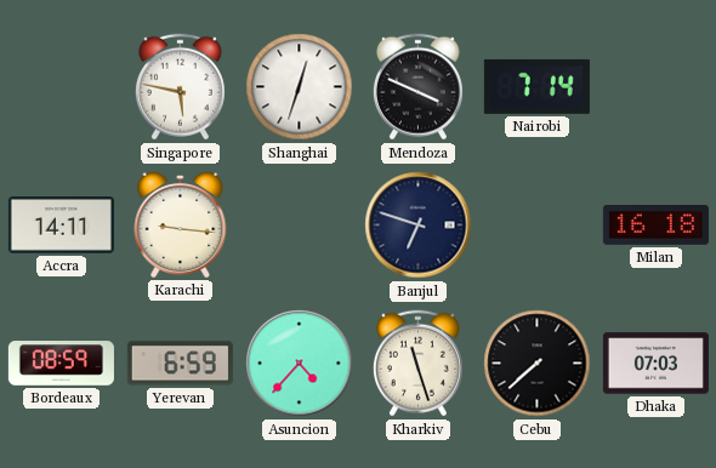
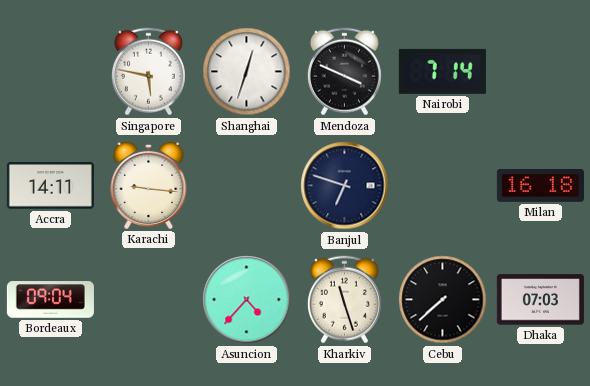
Bordeaux: 08:59 -> 09:04
Yerevan: 6:59 -> none
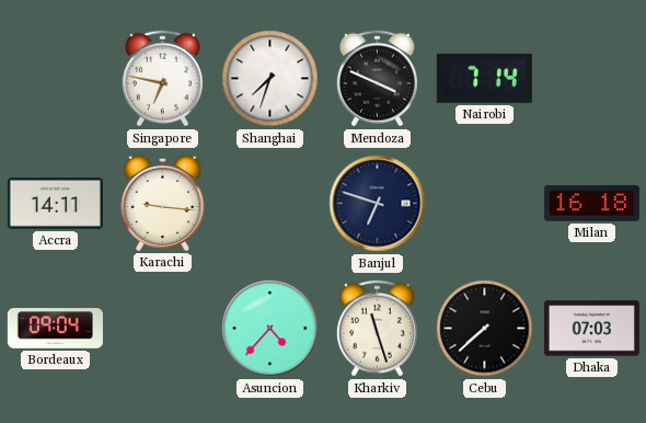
Singapore: 5:47 -> 6:47
Shanghai: 12:33 -> 7:33
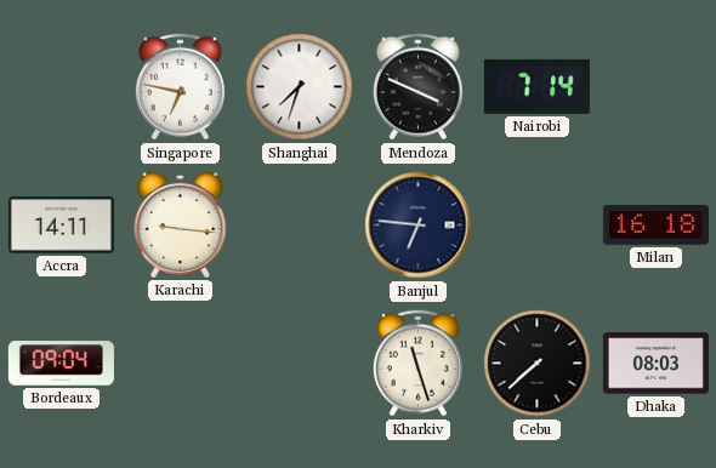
Banjul: 6:48 -> 6:46
Asuncion: 4:37 -> none
Dhaka: 07:03 -> 08:03
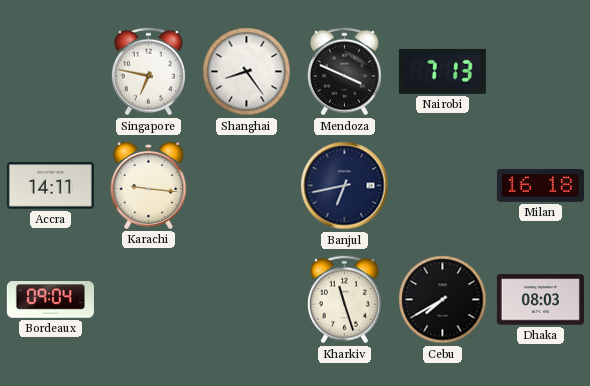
Shanghai: 7:33 -> 8:24
Nairobi: 7:14 -> 7:13
Banjul: 6:46 -> 6:43
Cebu: 7:38 -> 7:40
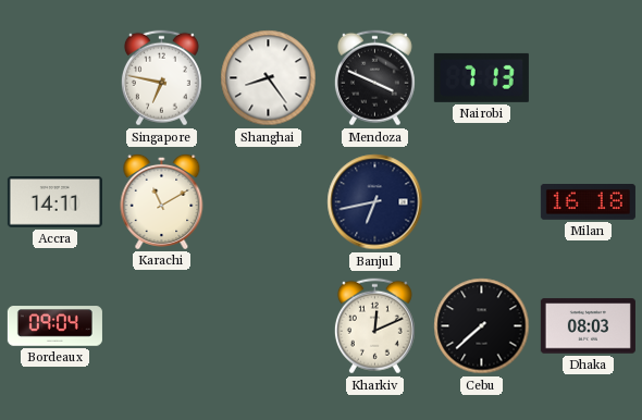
Karachi: 9:16 -> 11:10
Kharkiv: 11:27 -> 12:11
Cebu: 7:40 -> 7:38
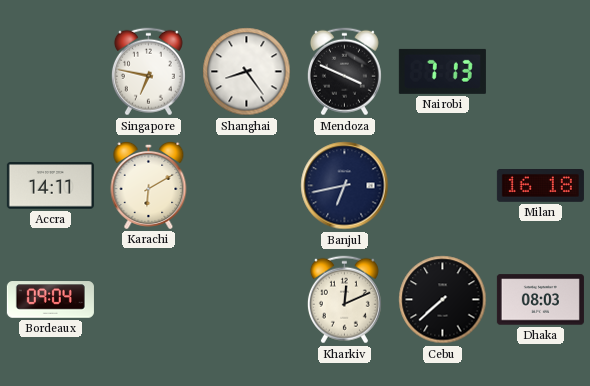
Karachi: 11:10 -> 6:10
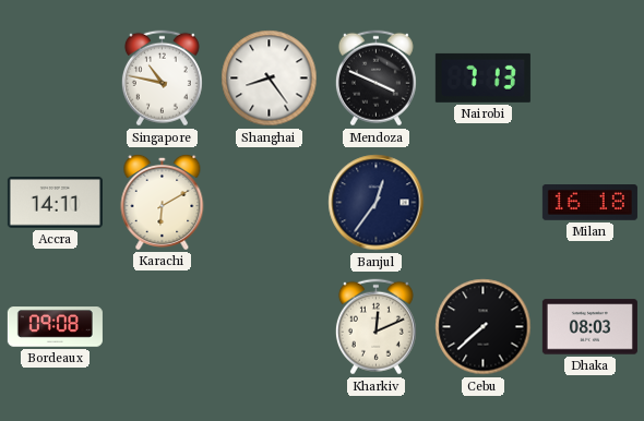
Singapore: 6:47 -> 10:47
Banjul: 6:43 -> 12:36
Bordeaux: 09:04 -> 09:08
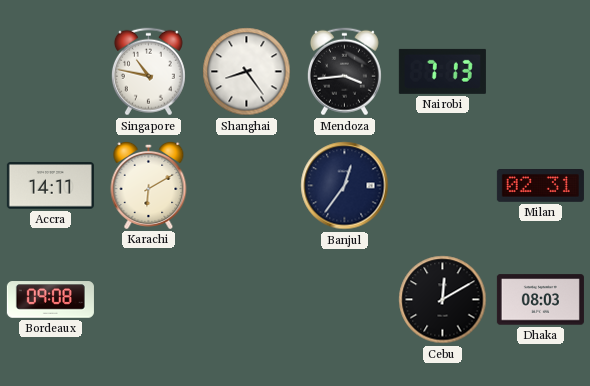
Mendoza: 3:49 -> 3:44
Milan: 16:18 -> 02:31
Kharkiv: 12:11 -> none
Cebu: 7:38 -> 12:10
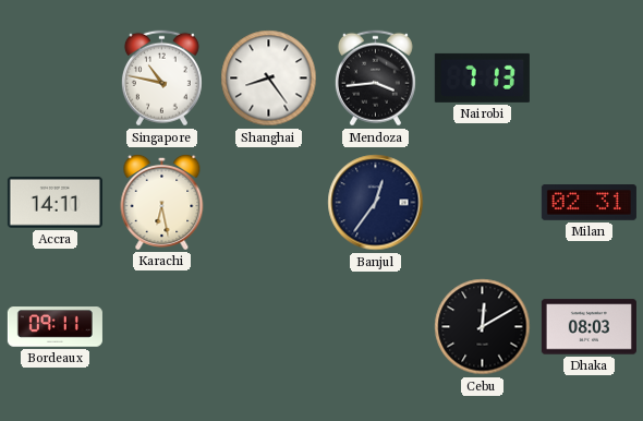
Karachi: 6:10 -> 6:28
Bordeaux: 09:08 -> 09:11
